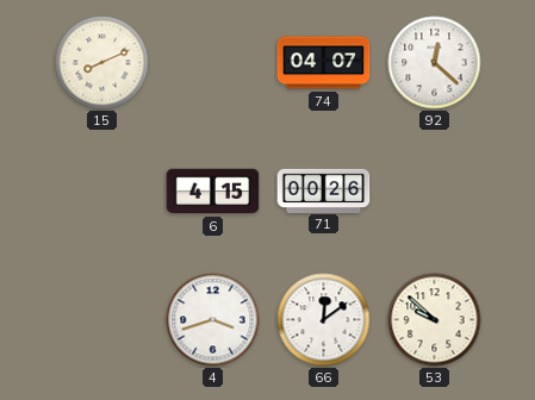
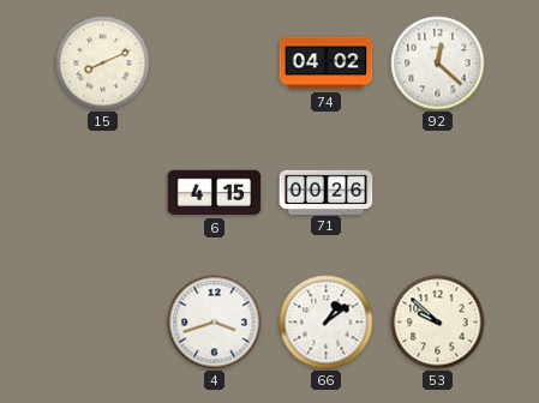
74: 04:07 -> 04:02
66: 12:09 -> 1:09
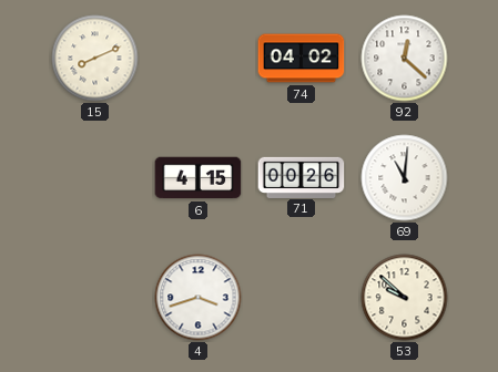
69: none -> 11:01
66: 1:09 -> none
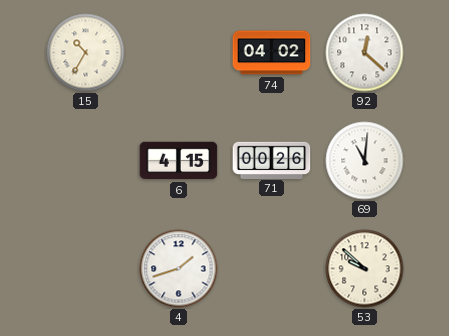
15: 8:11 -> 10:35
4: 3:42 -> 1:42
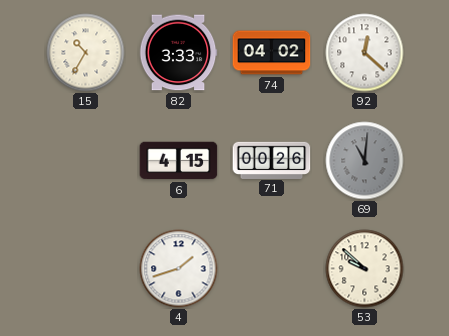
82: none -> 3:33
69 dial: white -> grey
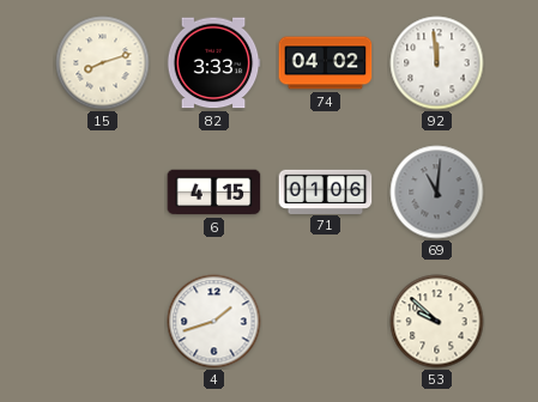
15: 10:35 -> 8:12
92: 12:22 -> 11:59
71: 00:26 -> 01:06
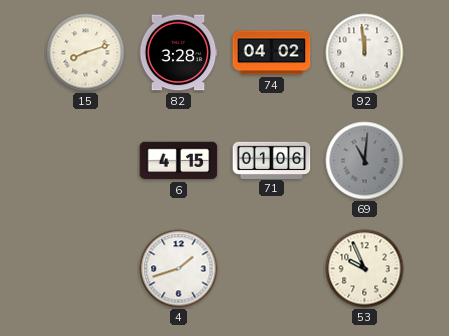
82: 3:33 -> 3:28
53: 9:52 -> 9:56
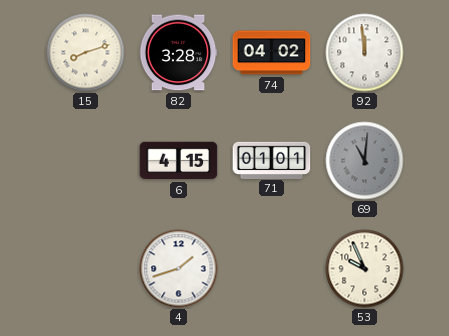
71: 01:06 -> 01:01
